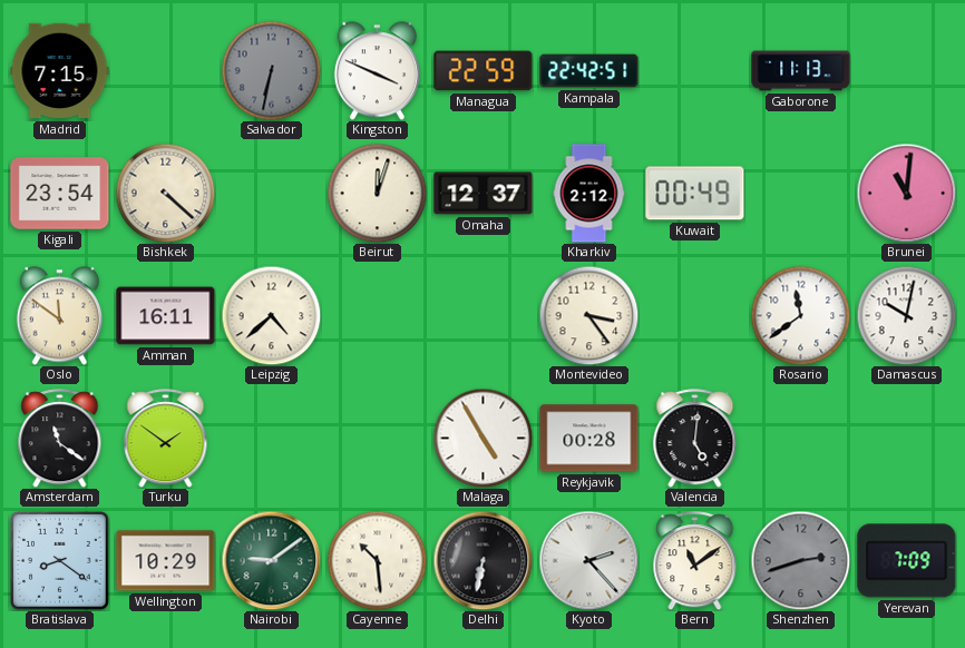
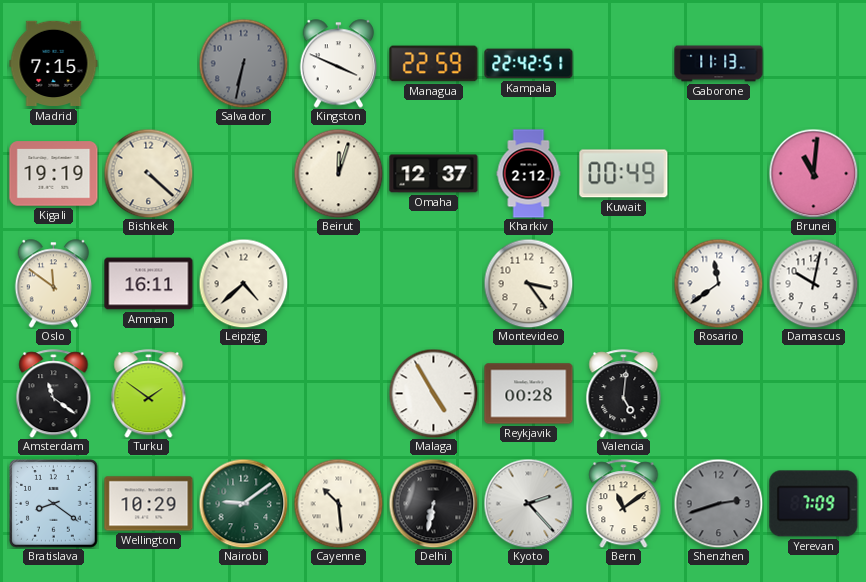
Kigali: 23:54 -> 19:19
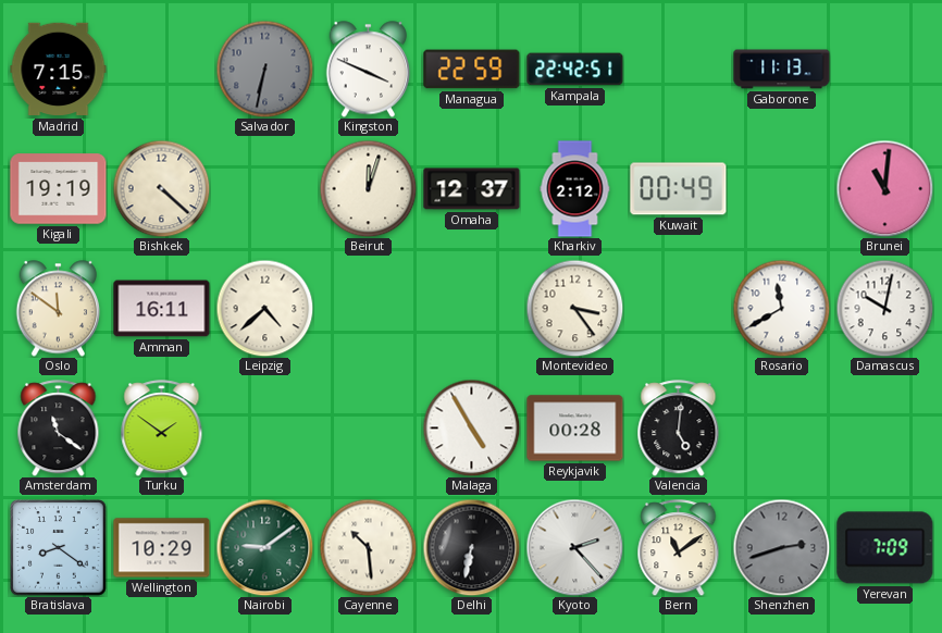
Rosario: 11:39 -> 11:40
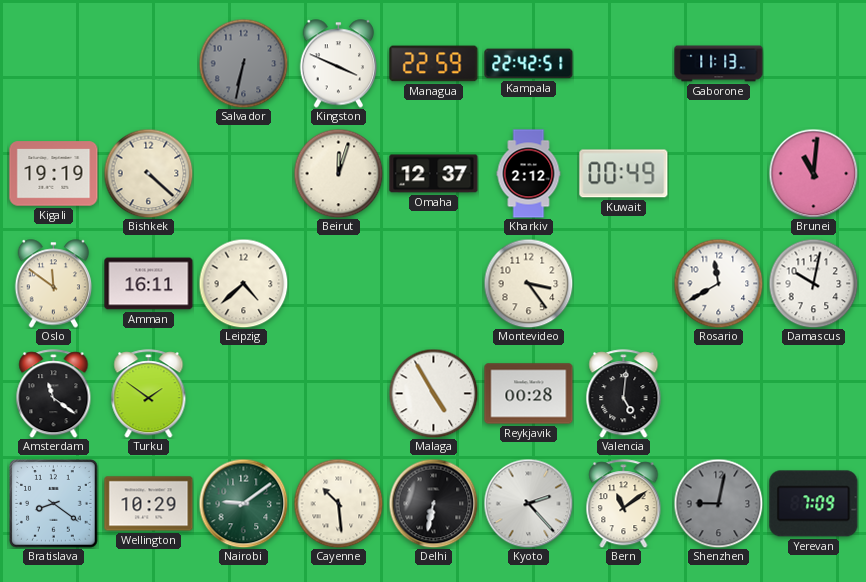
Madrid: 7:15 -> none
Shenzhen: 2:42 -> 9:02
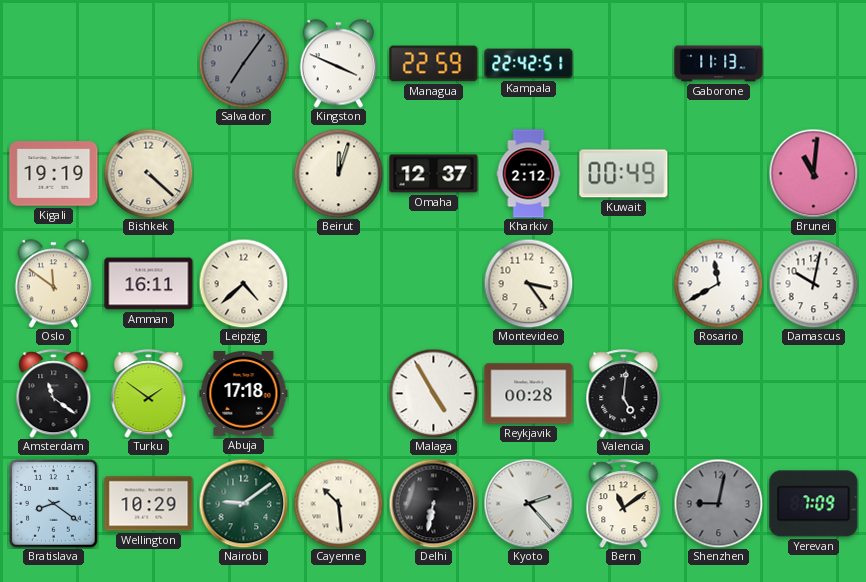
Salvador: 6:32 -> 7:06
Abuja: none -> 17:18
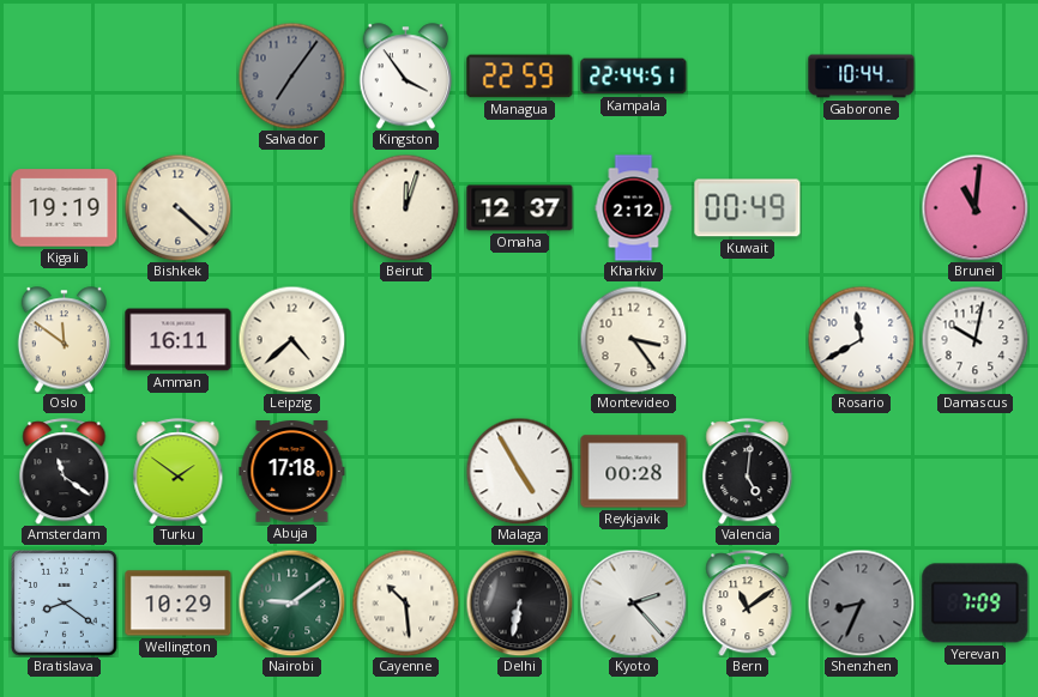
Kingston: 3:49 -> 3:54
Kampala: 22:42 -> 22:44
Gaborone: 11:13 -> 10:44
Shenzhen: 9:02 -> 8:34
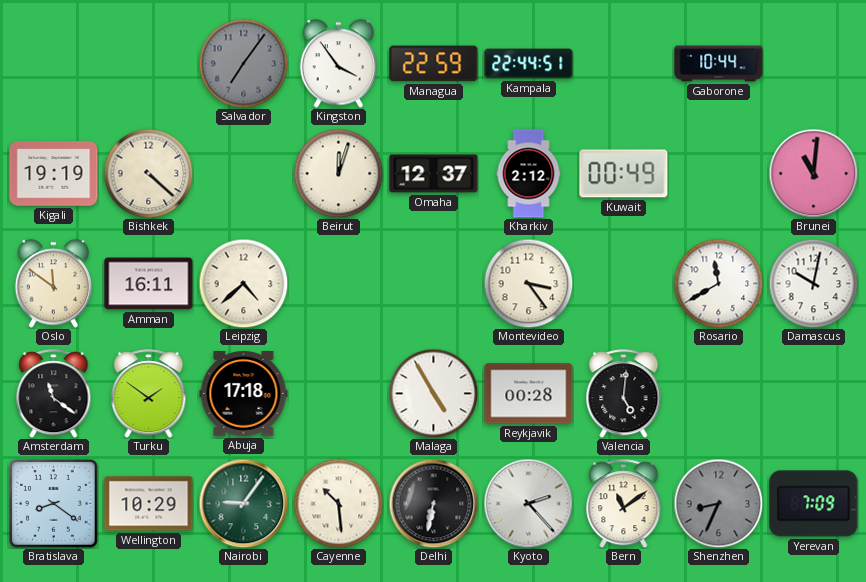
Nairobi: 9:09 -> 9:06
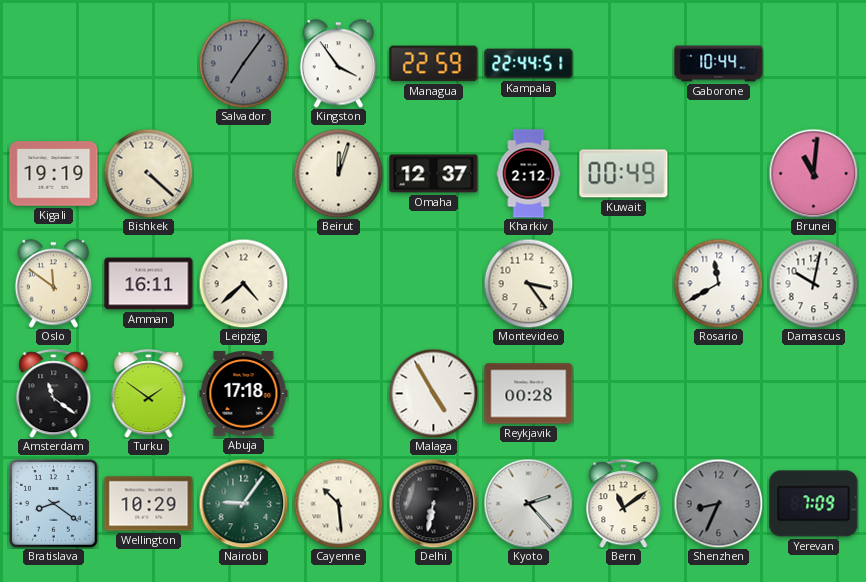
Valencia: 5:01 -> none
